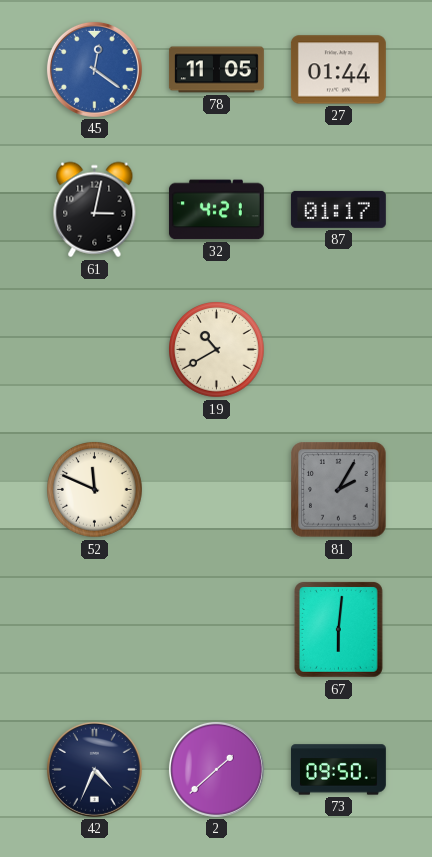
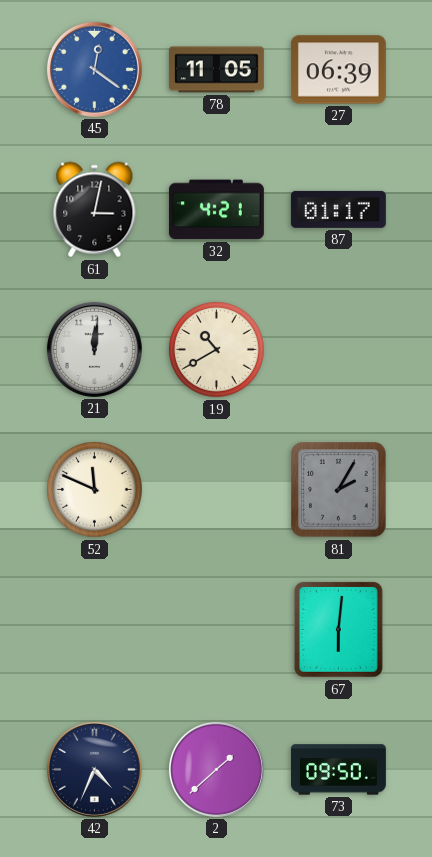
27: 01:44 -> 06:39
21: none -> 12:01
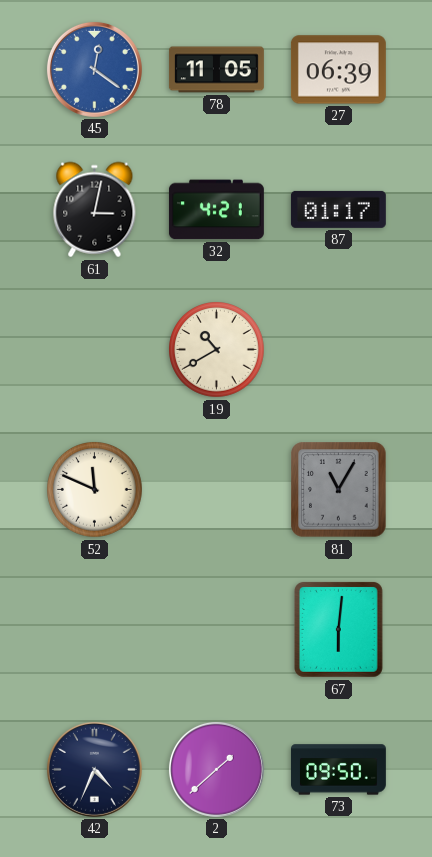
21: 12:01 -> none
81: 2:05 -> 11:05
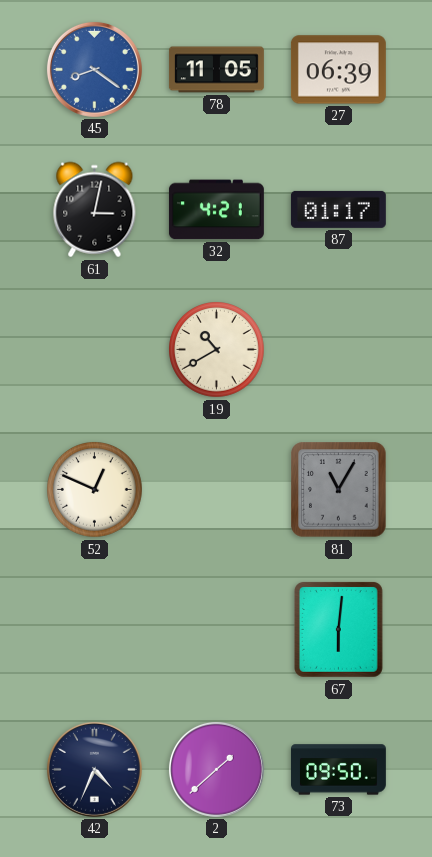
45: 12:21 -> 8:21
52: 11:49 -> 12:49
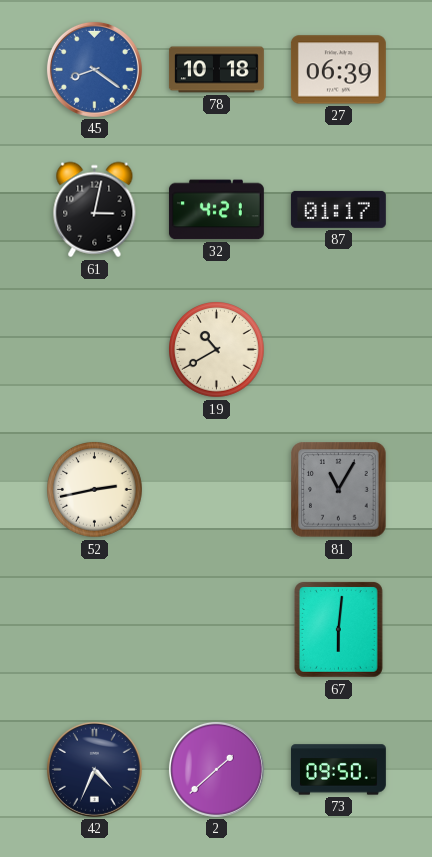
78: 11:05 -> 10:18
52: 12:49 -> 2:43
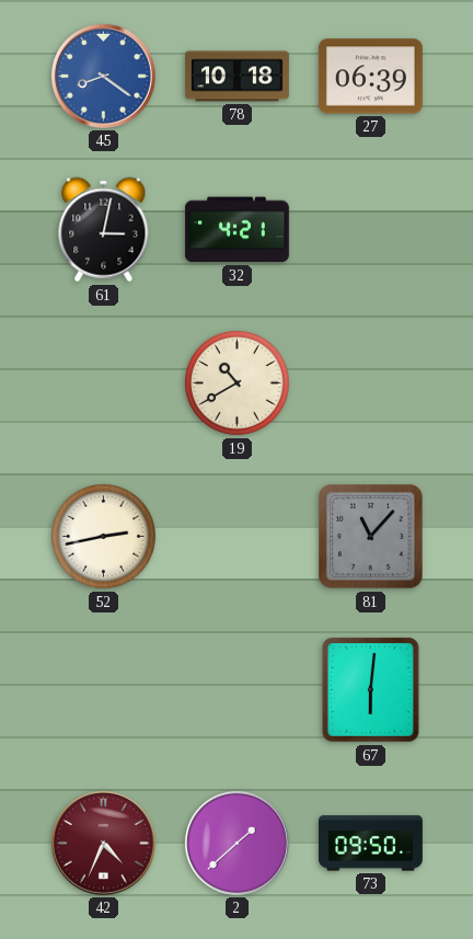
87: 01:17 -> none
81: 11:05 -> 11:07
42 dial: navy -> burgundy
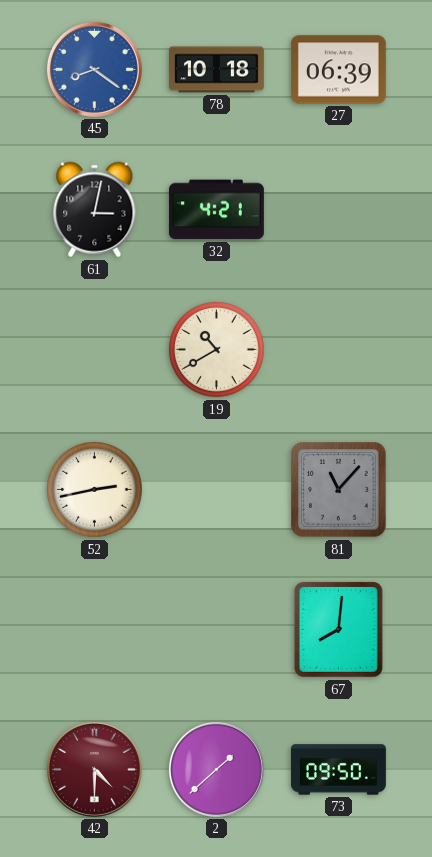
67: 6:01 -> 8:01
42: 4:34 -> 4:30
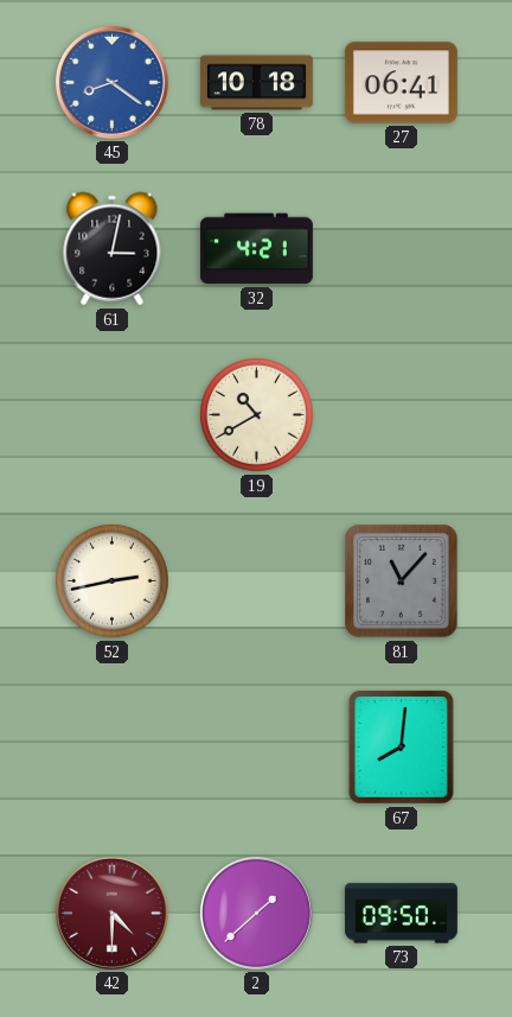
27: 06:39 -> 06:41
